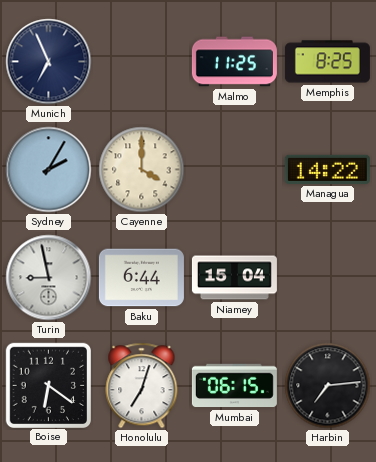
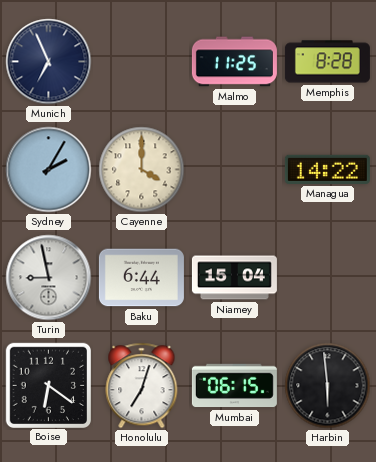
Memphis: 8:25 -> 8:28
Harbin: 7:14 -> 5:59
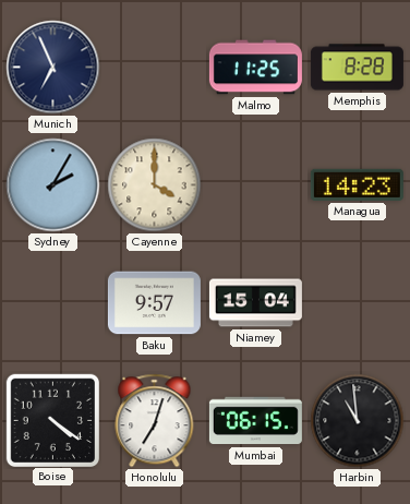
Managua: 14:22 -> 14:23
Turin: 8:58 -> none
Baku: 6:44 -> 9:57
Boise: 6:21 -> 4:21
Harbin: 5:59 -> 10:59
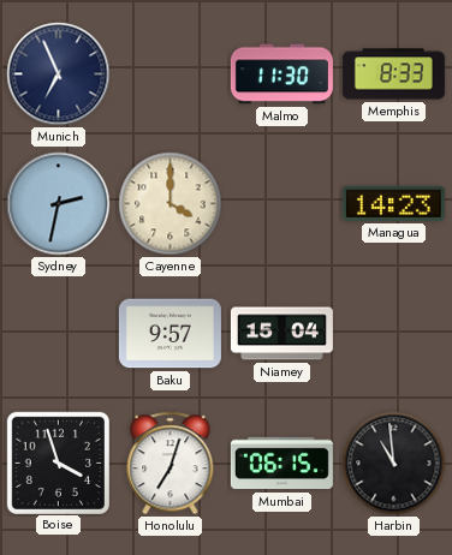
Malmo: 11:25 -> 11:30
Memphis: 8:28 -> 8:33
Sydney: 2:05 -> 2:32
Boise: 4:21 -> 3:57
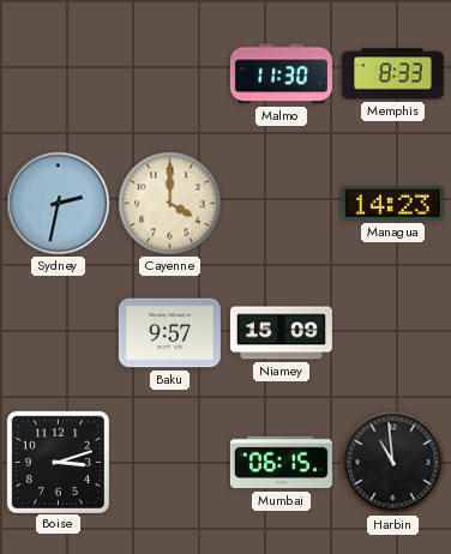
Munich: 6:56 -> none
Niamey: 15:04 -> 15:09
Boise: 3:57 -> 3:12
Honolulu: 7:03 -> none
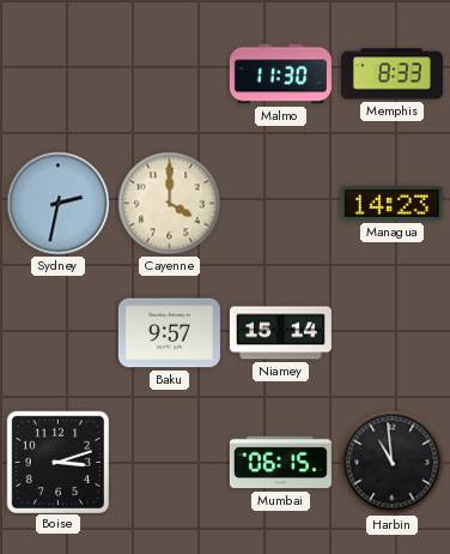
Niamey: 15:09 -> 15:14
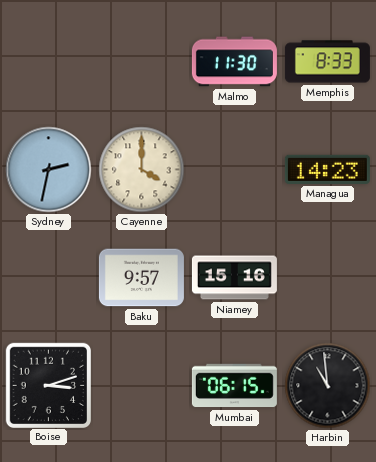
Niamey: 15:14 -> 15:16
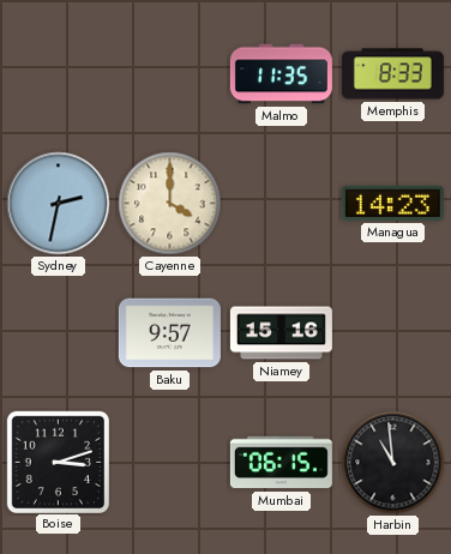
Malmo: 11:30 -> 11:35
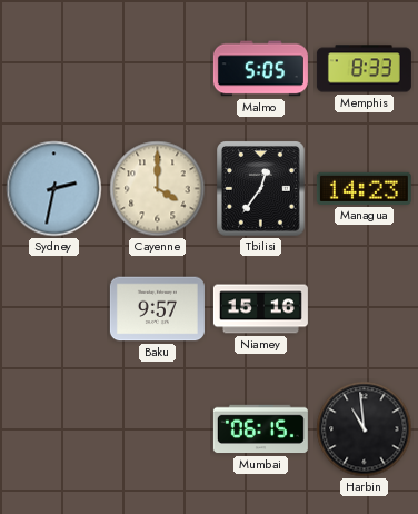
Malmo: 11:35 -> 5:05
Tbilisi: none -> 12:36
Boise: 3:12 -> none
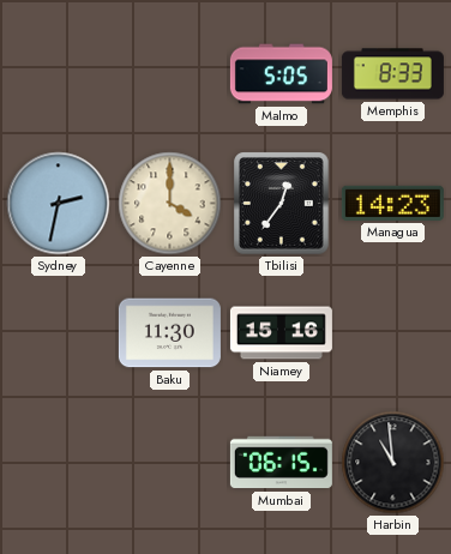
Baku: 9:57 -> 11:30
